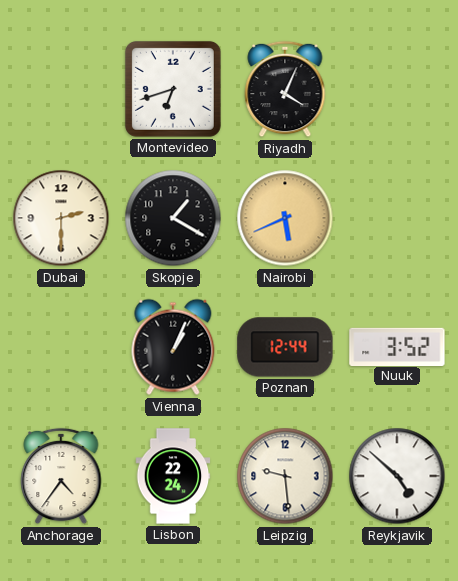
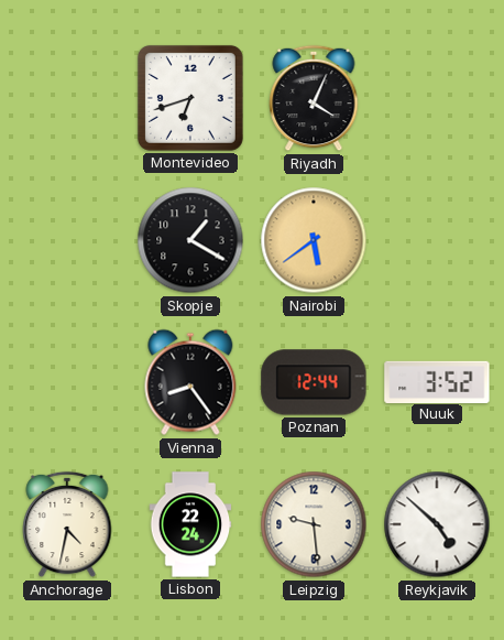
Dubai: 2:30 -> none
Nairobi: 5:41 -> 5:39
Vienna: 1:04 -> 8:24
Anchorage: 4:36 -> 4:32
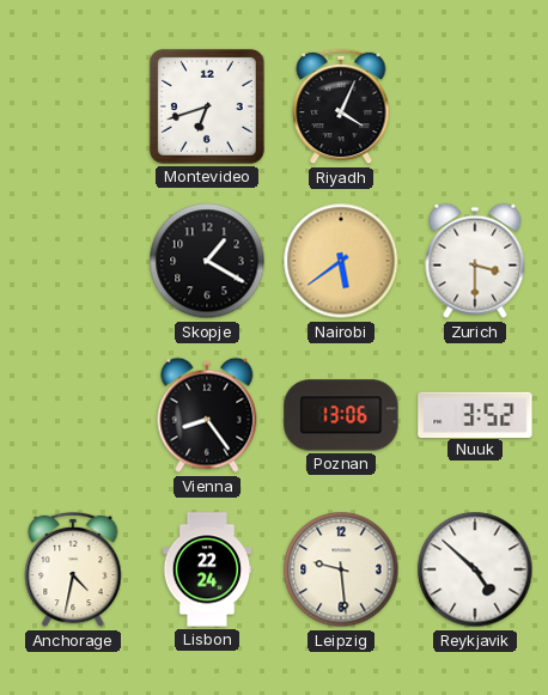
Zurich: none -> 3:30
Poznan: 12:44 -> 13:06
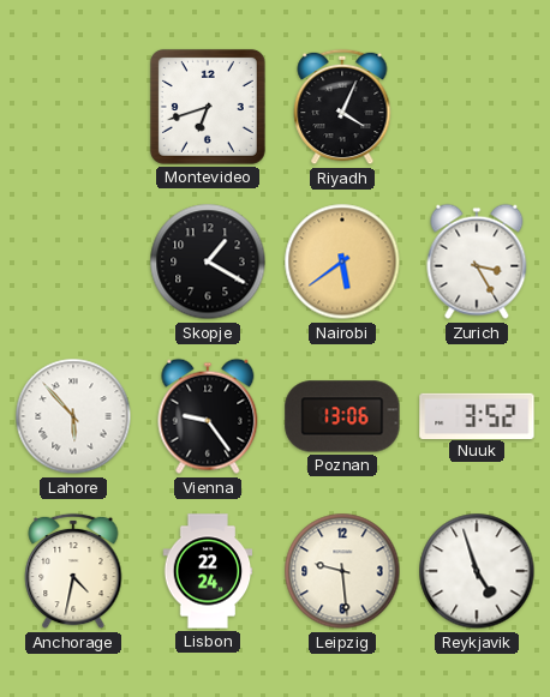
Zurich: 3:30 -> 3:25
Lahore: none -> 5:53
Vienna: 8:24 -> 9:24
Reykjavik: 4:52 -> 4:57
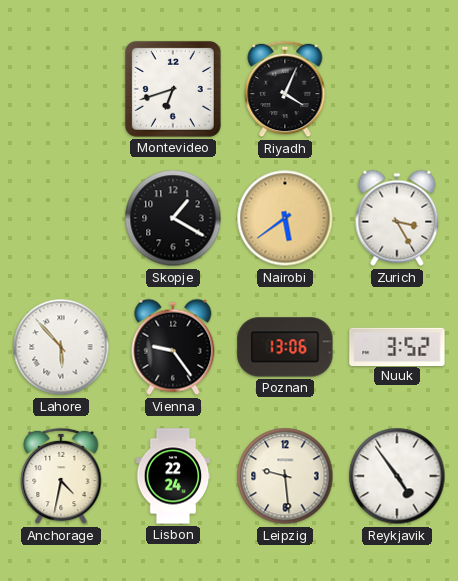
Reykjavik: 4:57 -> 4:54
